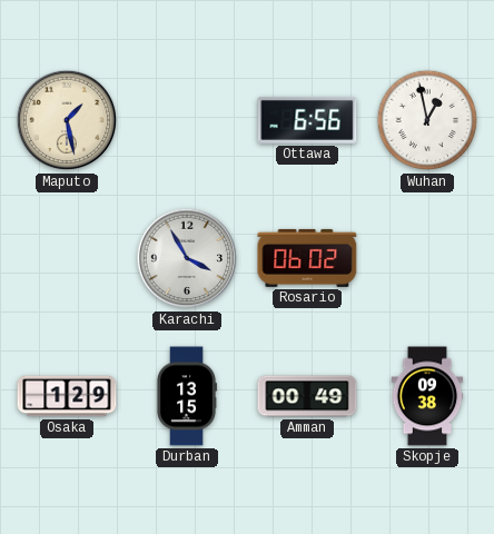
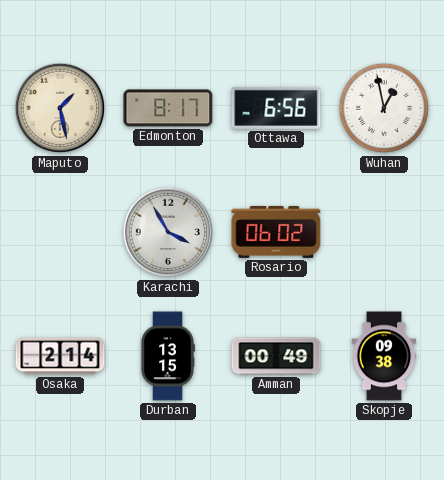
Edmonton: none -> 8:17
Osaka: 1:29 -> 2:14
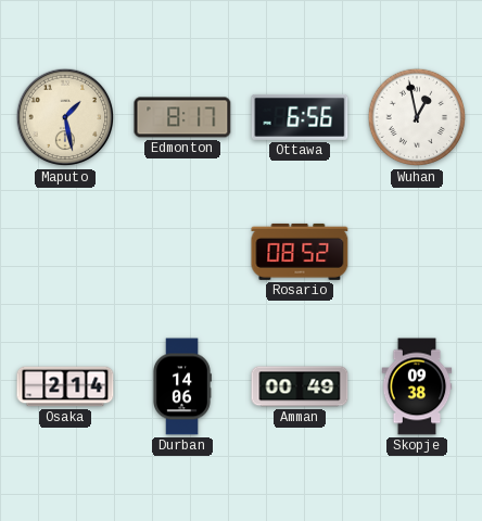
Karachi: 3:55 -> none
Rosario: 06:02 -> 08:52
Durban: 13:15 -> 14:06
